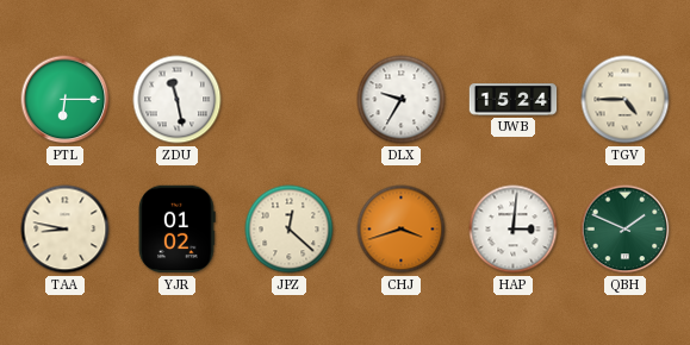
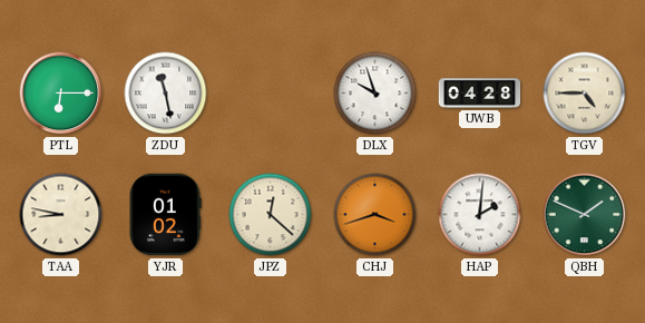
DLX: 9:35 -> 9:57
UWB: 15:24 -> 04:28
HAP: 3:01 -> 2:01
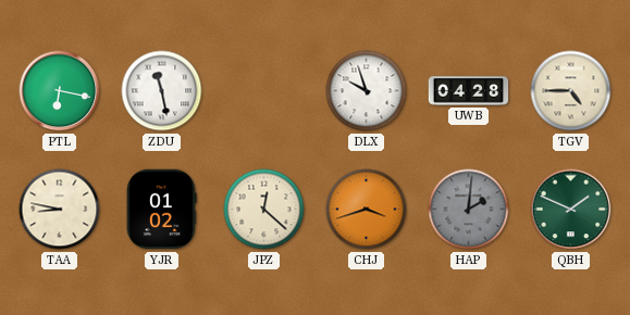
PTL: 6:15 -> 6:17
HAP dial: white -> grey
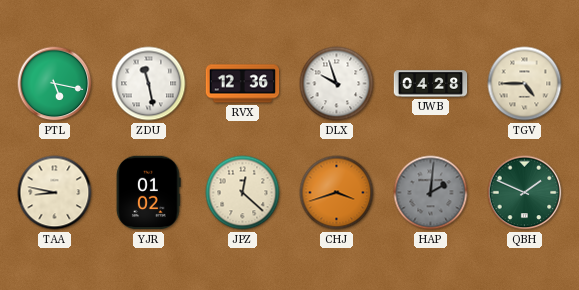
PTL: 6:17 -> 5:17
RVX: none -> 12:36
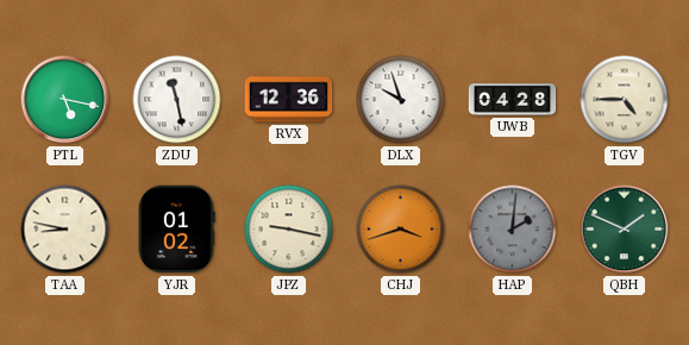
JPZ: 12:22 -> 9:17
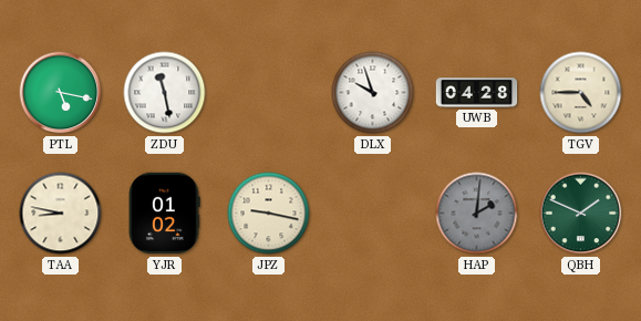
RVX: 12:36 -> none
CHJ: 3:42 -> none
